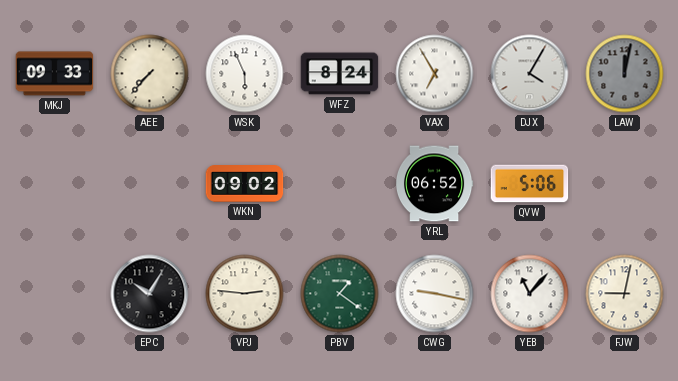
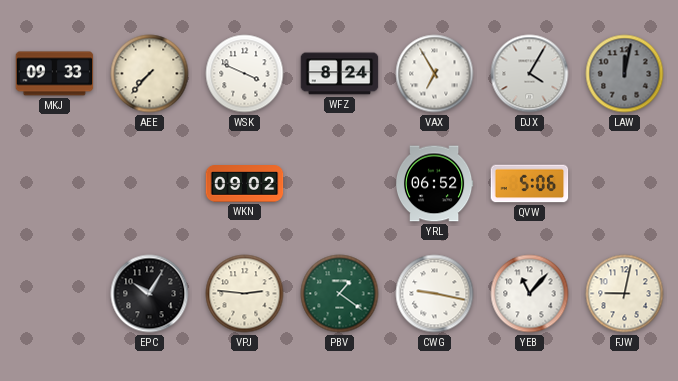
WSK: 5:56 -> 3:49
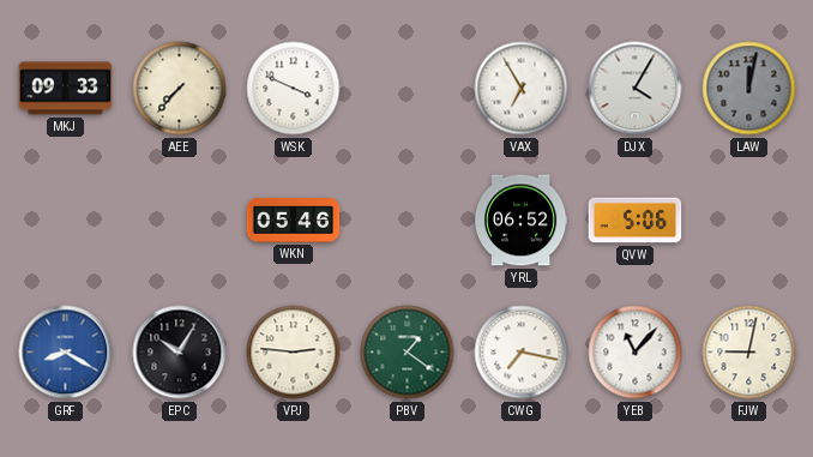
WFZ: 8:24 -> none
WKN: 09:02 -> 05:46
GRF: none -> 8:20
CWG: 9:17 -> 7:17
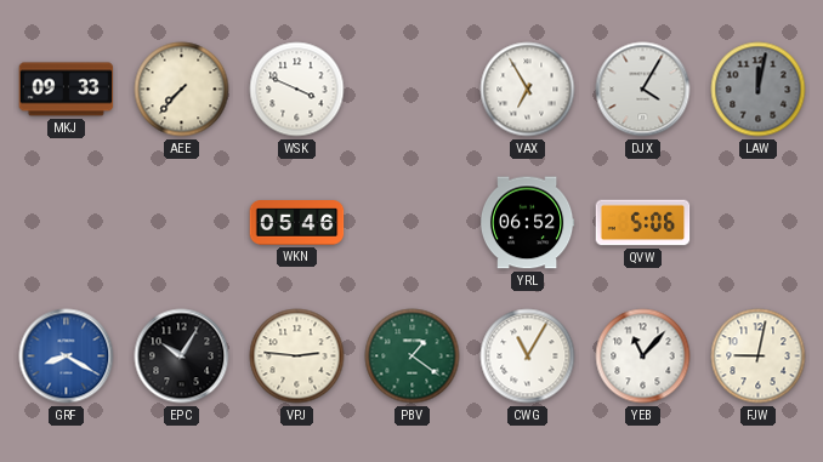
CWG: 7:17 -> 11:05
